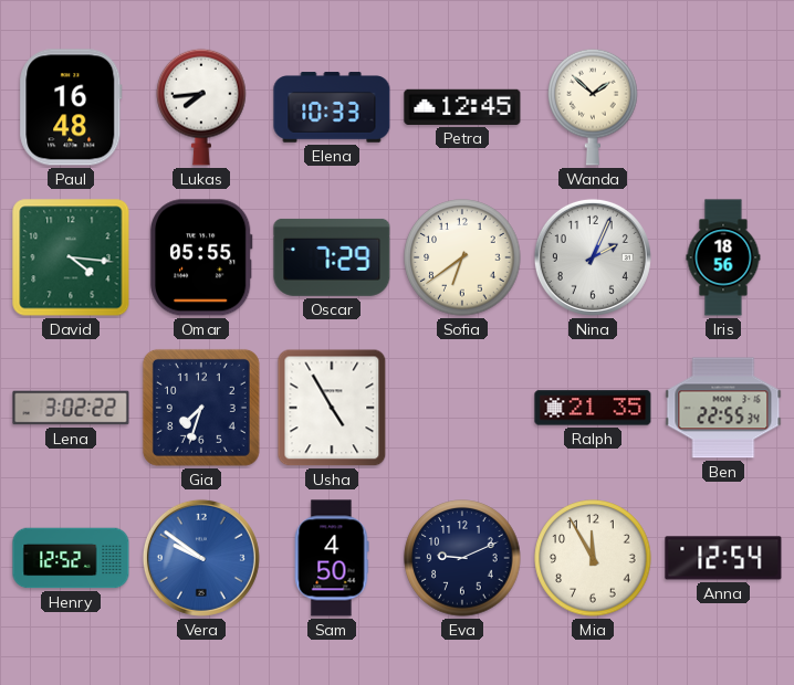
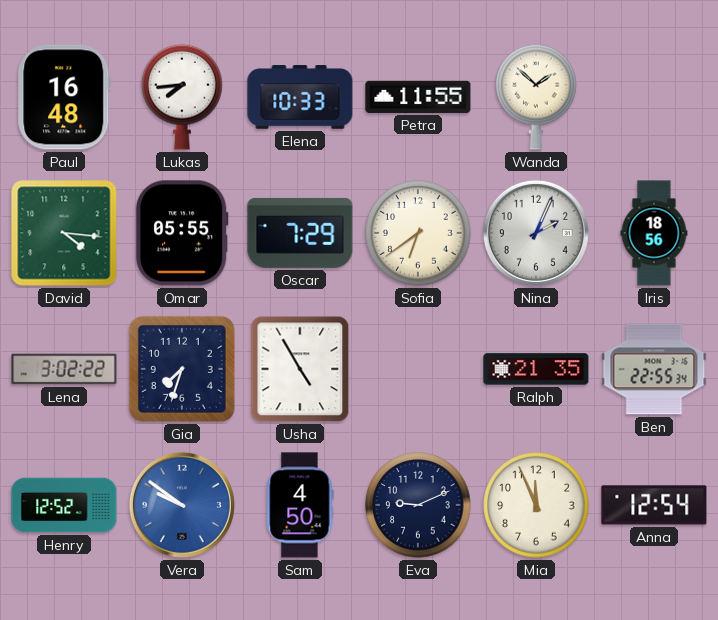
Petra: 12:45 -> 11:55
Mia: 11:55 -> 11:56
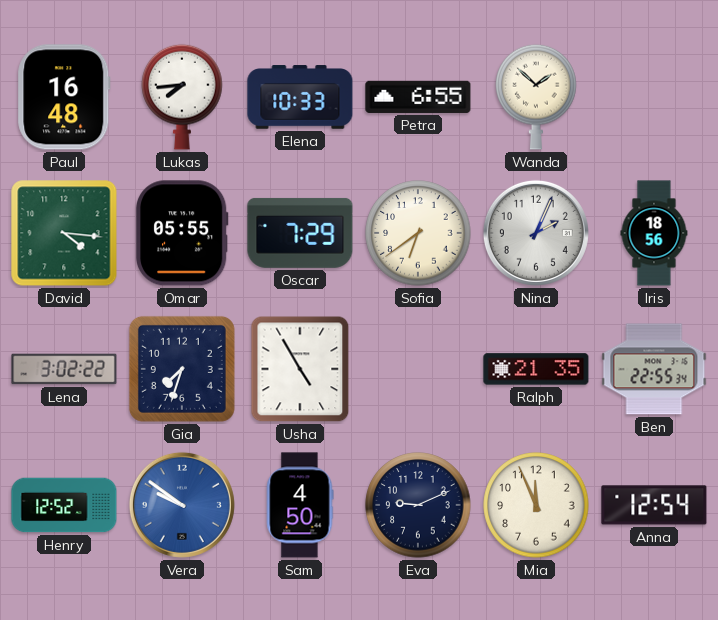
Petra: 11:55 -> 6:55
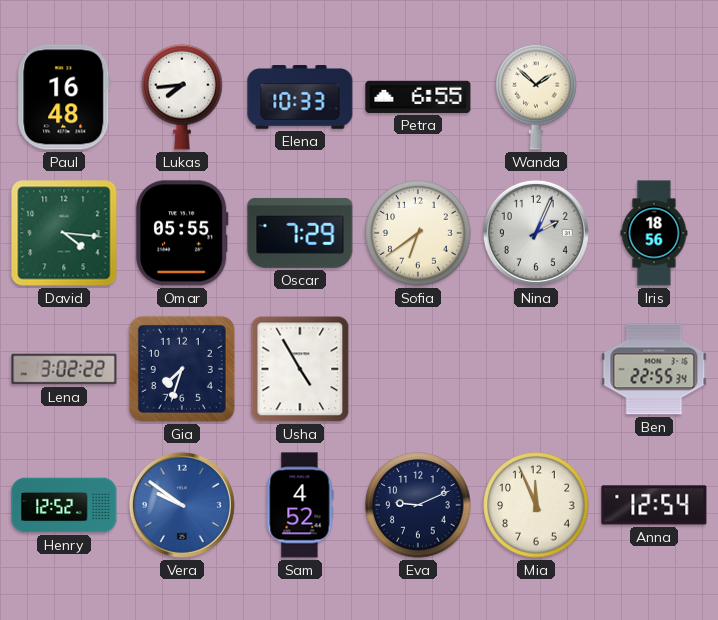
Ralph: 21:35 -> none
Sam: 4:50 -> 4:52
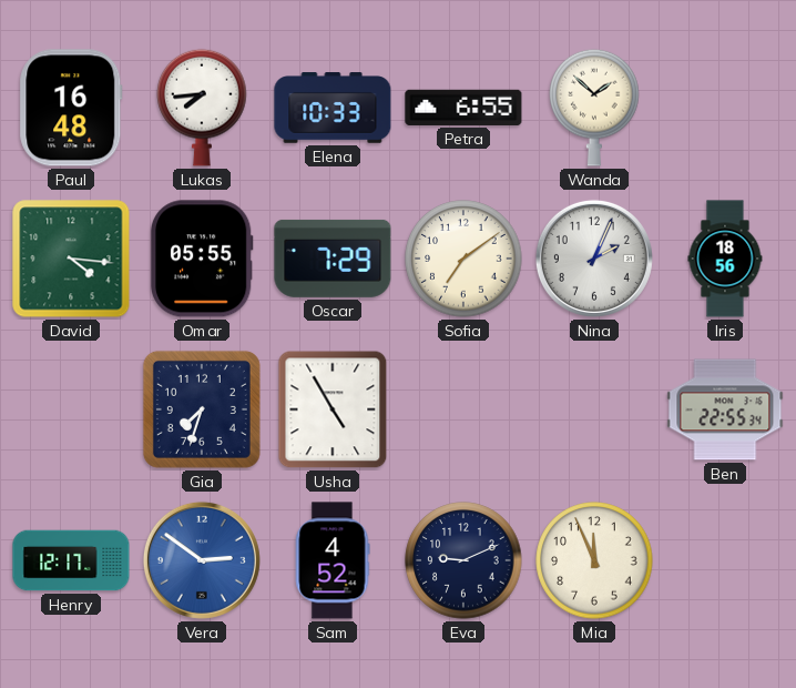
Sofia: 6:39 -> 7:09
Lena: 3:02 -> none
Henry: 12:52 -> 12:17
Vera: 9:51 -> 2:51
Anna: 12:54 -> none
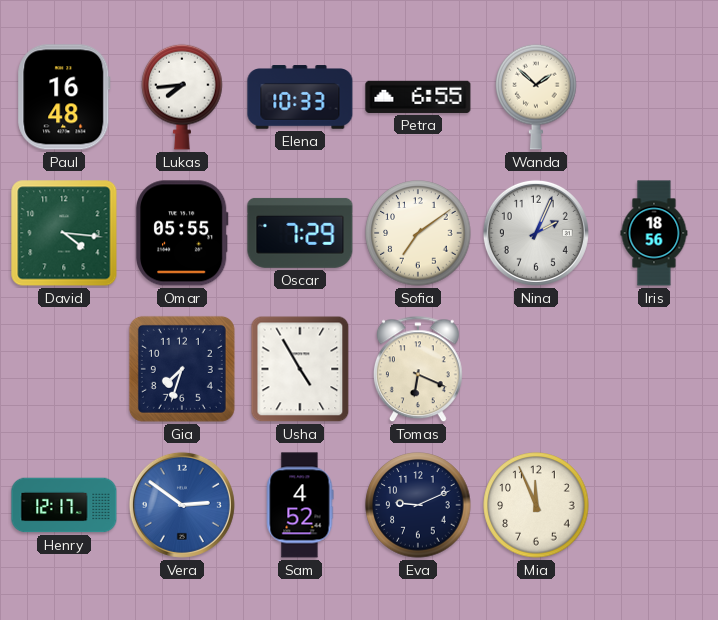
Tomas: none -> 6:19
Ben: 22:55 -> none
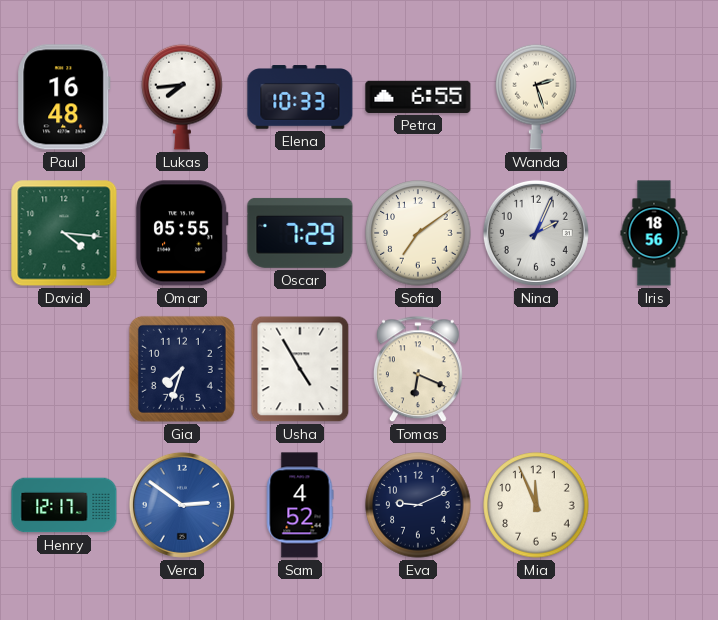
Wanda: 1:52 -> 2:27
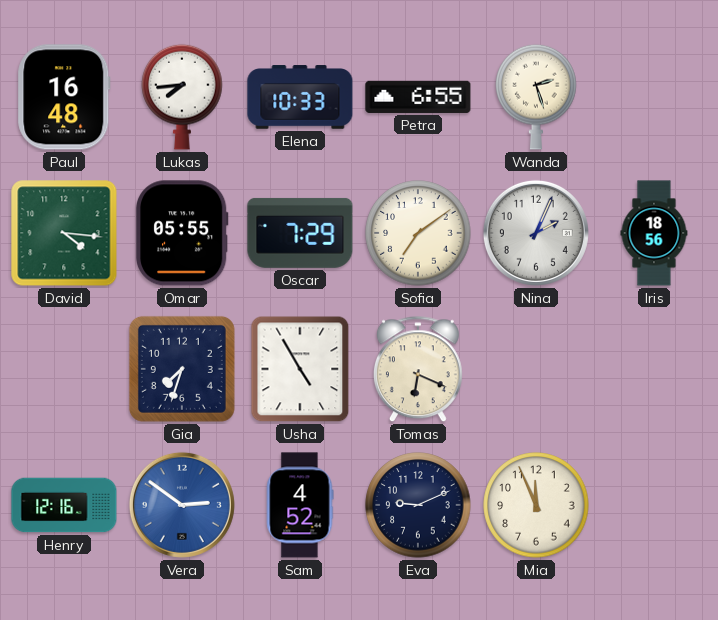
Henry: 12:17 -> 12:16
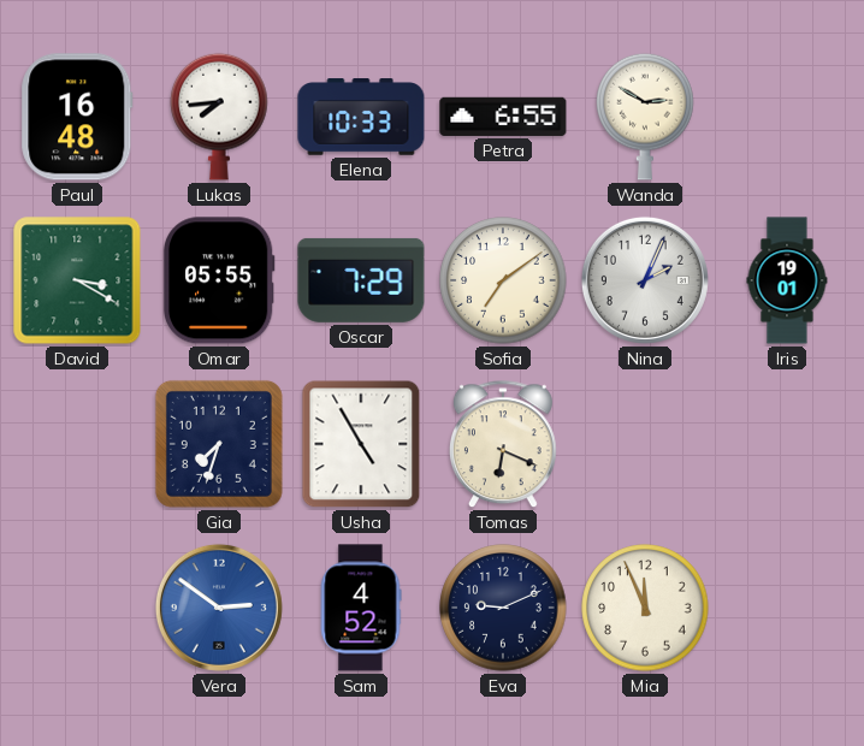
Wanda: 2:27 -> 2:50
David: 4:16 -> 3:20
Iris: 18:56 -> 19:01
Henry: 12:16 -> none
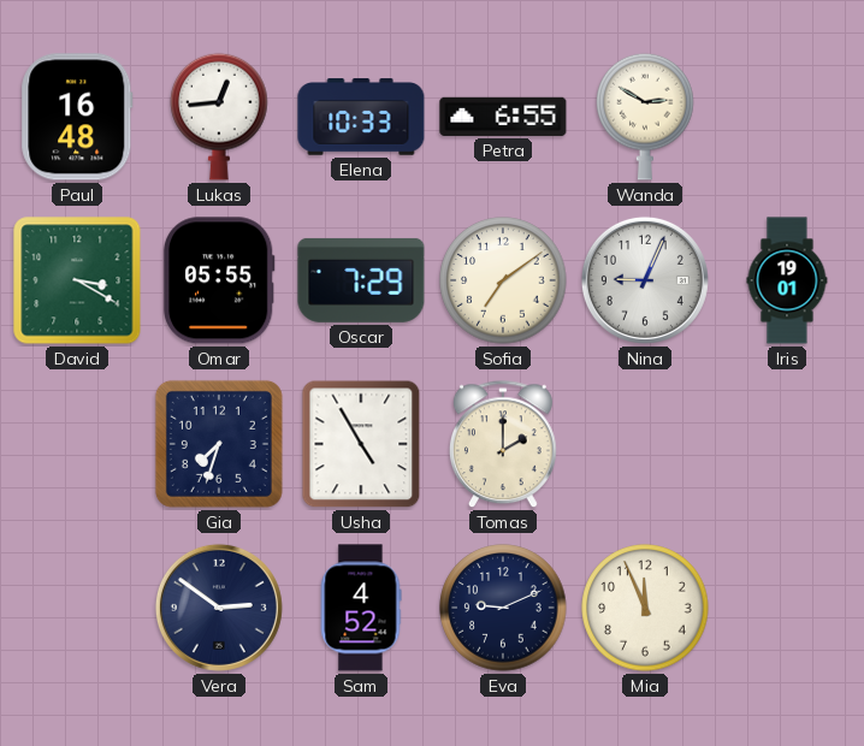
Lukas: 7:44 -> 12:44
Nina: 2:04 -> 9:04
Tomas: 6:19 -> 2:00
Vera dial: blue -> navy
